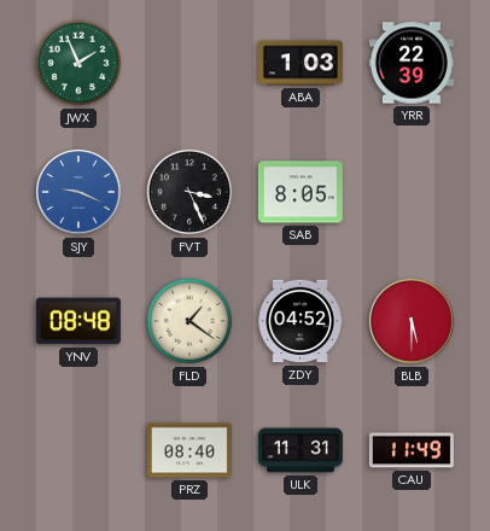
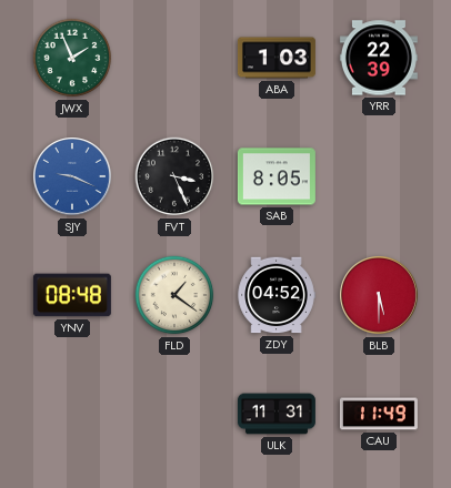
PRZ: 08:40 -> none
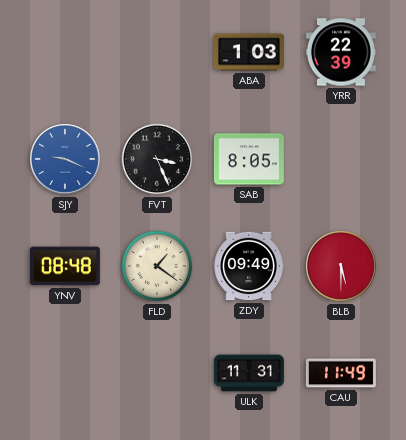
JWX: 1:56 -> none
ZDY: 04:52 -> 09:49
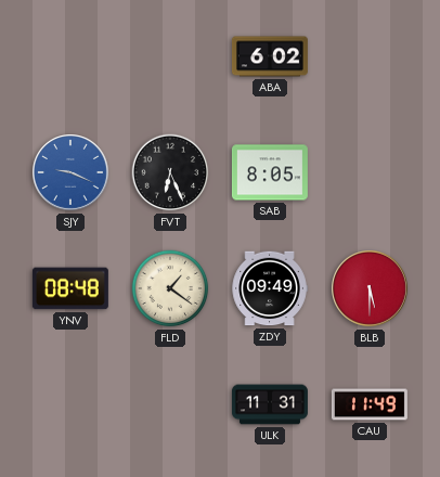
ABA: 1:03 -> 6:02
YRR: 22:39 -> none
FVT: 3:26 -> 6:26
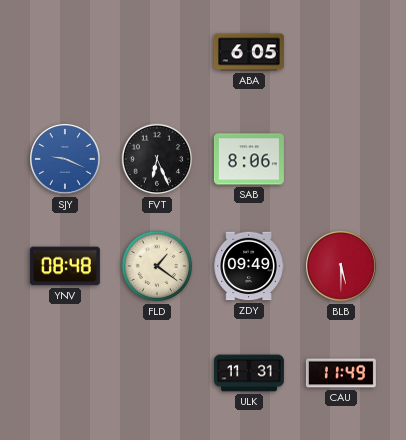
ABA: 6:02 -> 6:05
SAB: 8:05 -> 8:06
